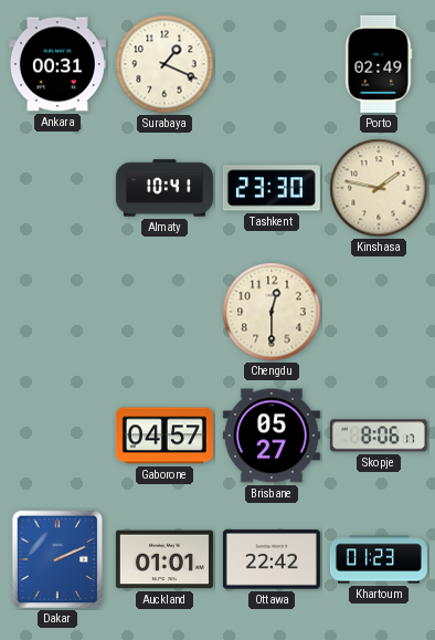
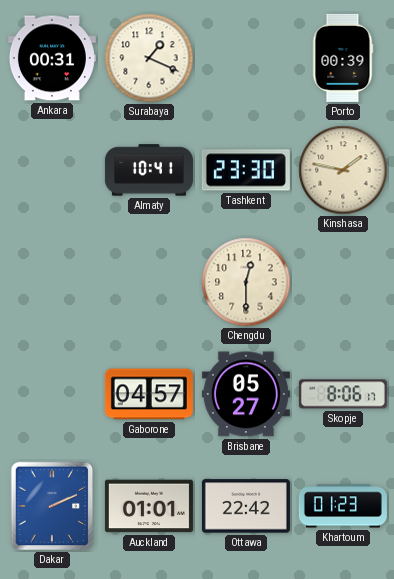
Porto: 02:49 -> 00:39
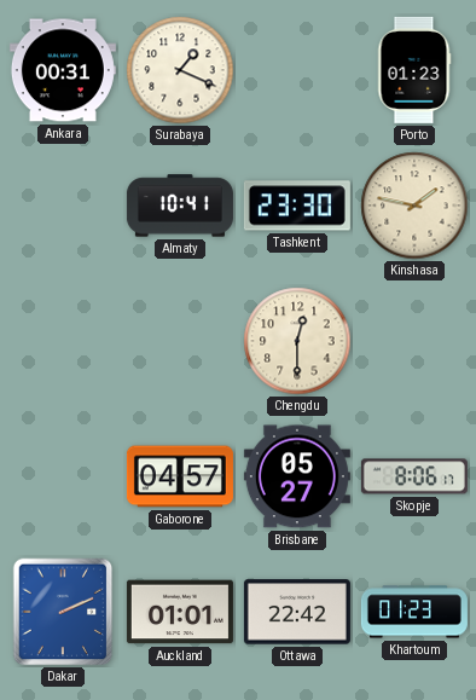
Porto: 00:39 -> 01:23
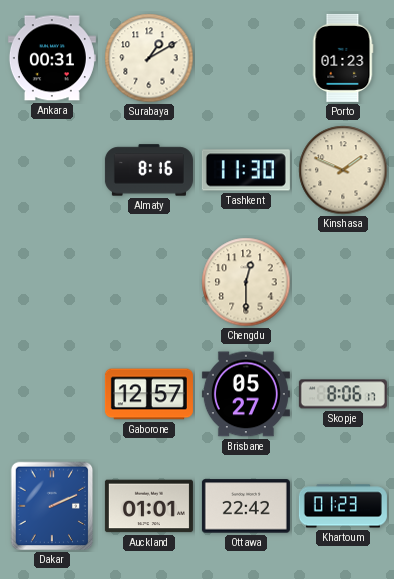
Surabaya: 1:19 -> 1:10
Almaty: 10:41 -> 8:16
Tashkent: 23:30 -> 11:30
Kinshasa: 1:47 -> 1:49
Gaborone: 04:57 -> 12:57
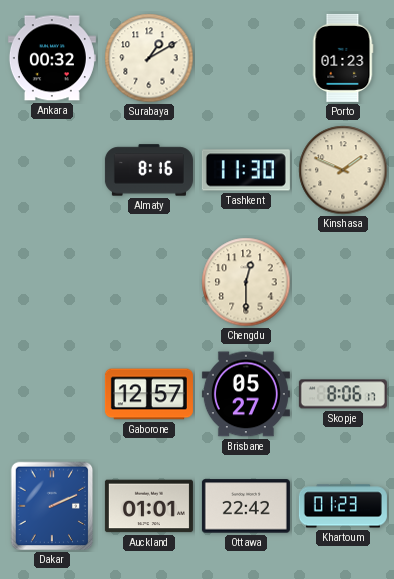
Ankara: 00:31 -> 00:32
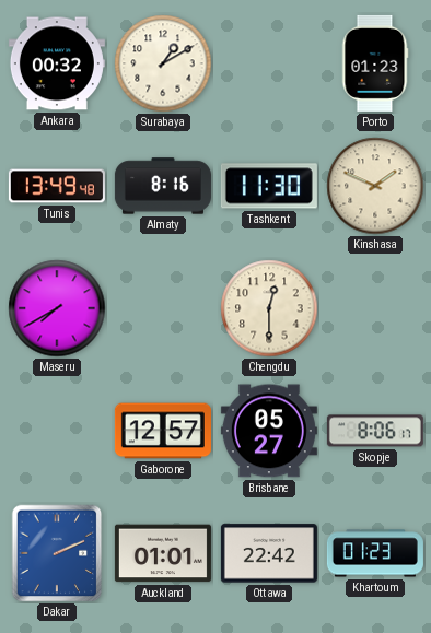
Tunis: none -> 13:49
Maseru: none -> 7:40
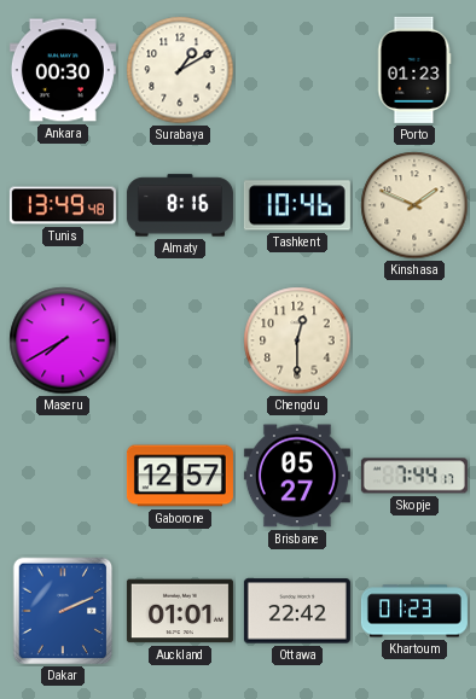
Ankara: 00:32 -> 00:30
Tashkent: 11:30 -> 10:46
Skopje: 8:06 -> 7:44
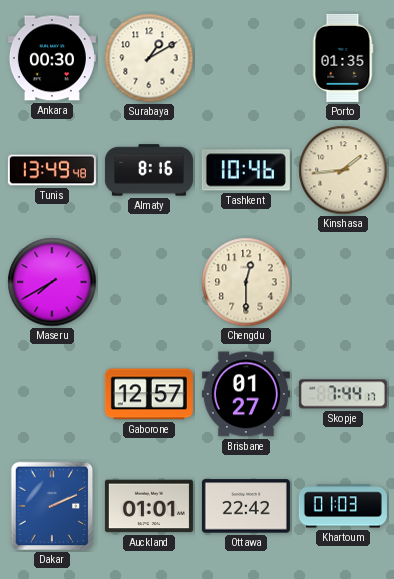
Porto: 01:23 -> 01:35
Kinshasa: 1:49 -> 1:44
Brisbane: 05:27 -> 01:27
Khartoum: 01:23 -> 01:03
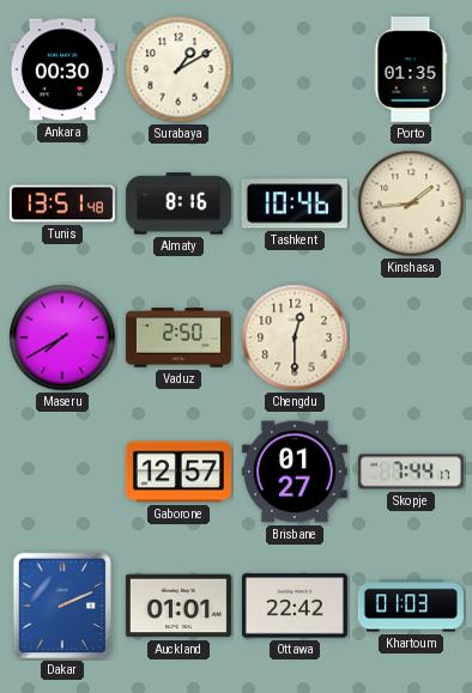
Tunis: 13:49 -> 13:51
Vaduz: none -> 2:50
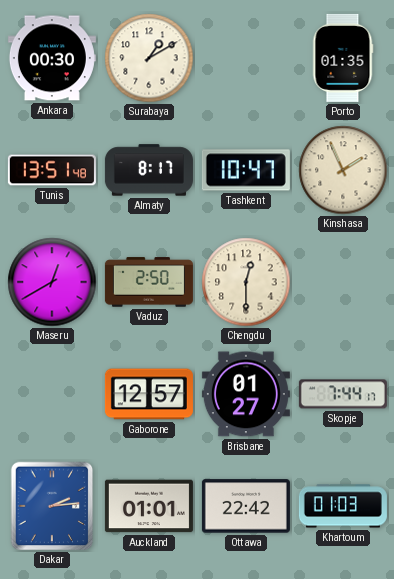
Almaty: 8:16 -> 8:17
Tashkent: 10:46 -> 10:47
Kinshasa: 1:44 -> 1:56
Maseru: 7:40 -> 12:40
Dakar: 2:11 -> 2:14
